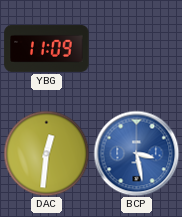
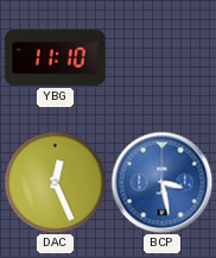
YBG: 11:09 -> 11:10
DAC: 12:31 -> 12:26
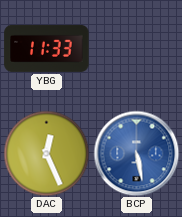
YBG: 11:10 -> 11:33
BCP: 3:28 -> 5:28
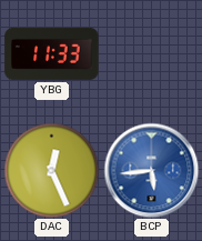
BCP: 5:28 -> 5:44
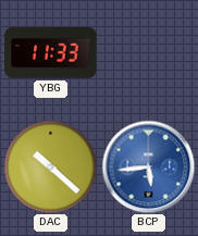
DAC: 12:26 -> 10:22
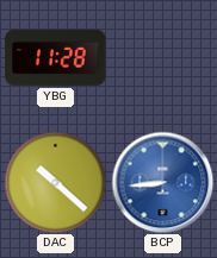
YBG: 11:33 -> 11:28
BCP: 5:44 -> 8:44
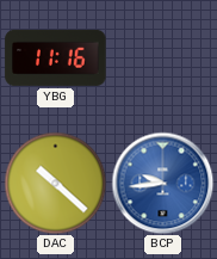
YBG: 11:28 -> 11:16
BCP: 8:44 -> 9:44
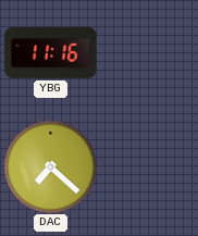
DAC: 10:22 -> 7:22
BCP: 9:44 -> none
